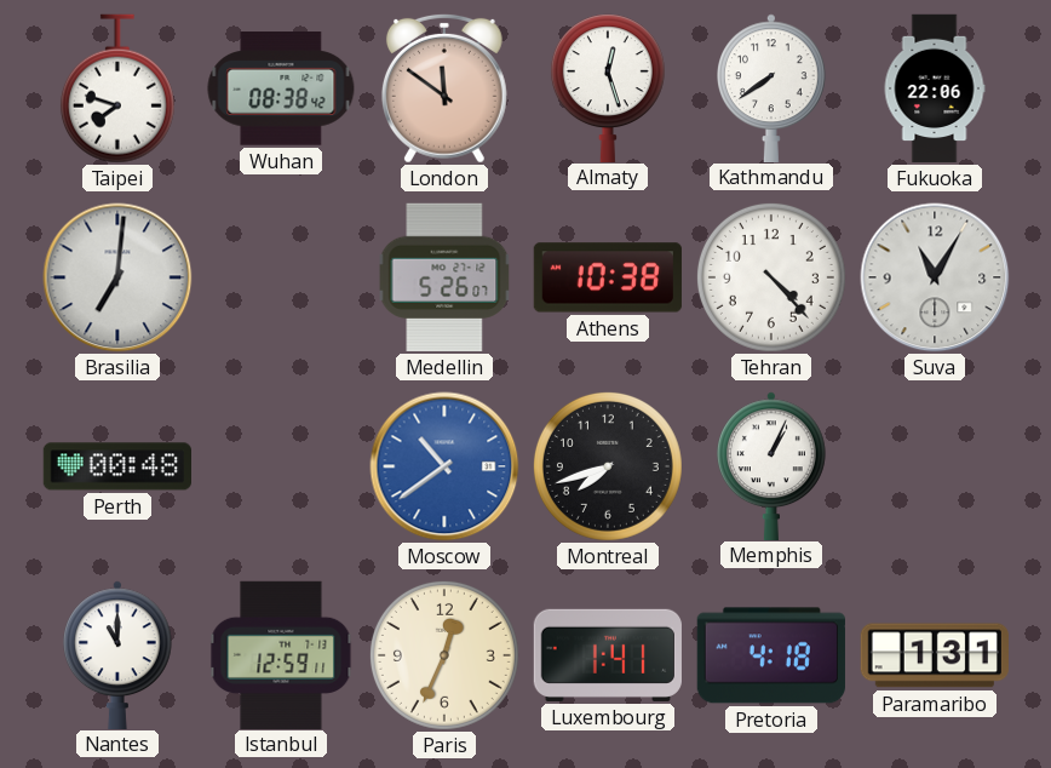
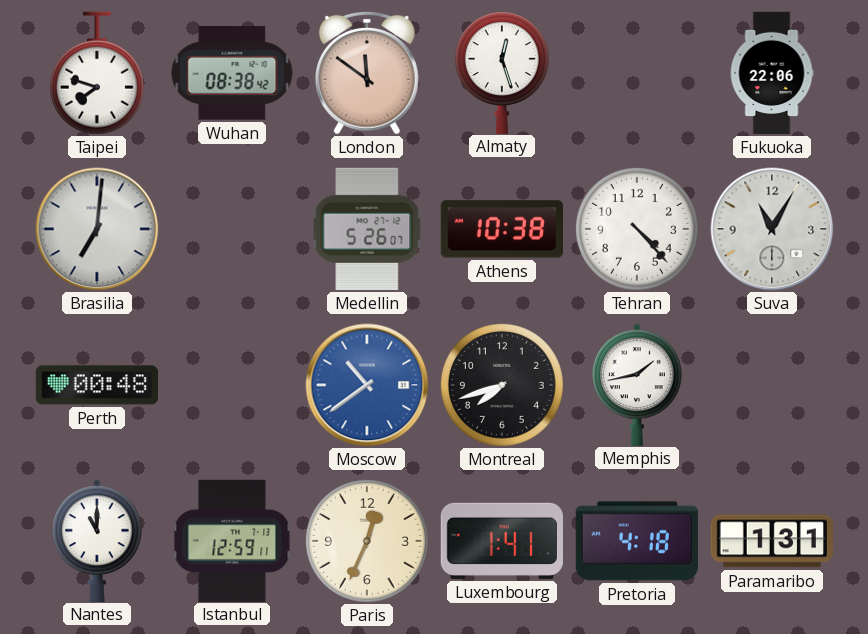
Kathmandu: 7:39 -> none
Memphis: 1:04 -> 1:43
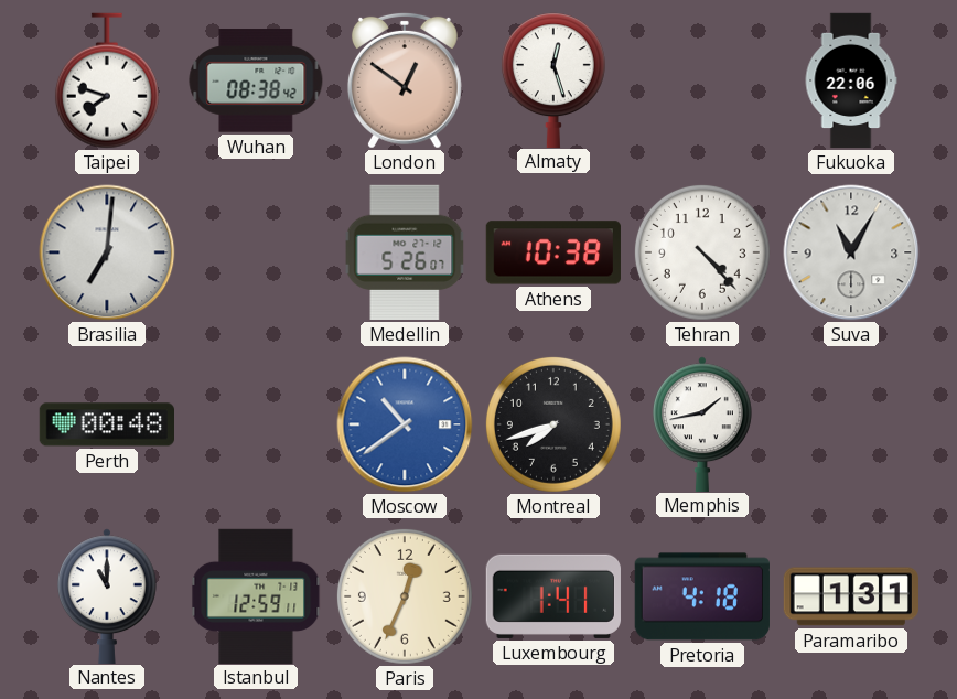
London: 11:51 -> 12:51
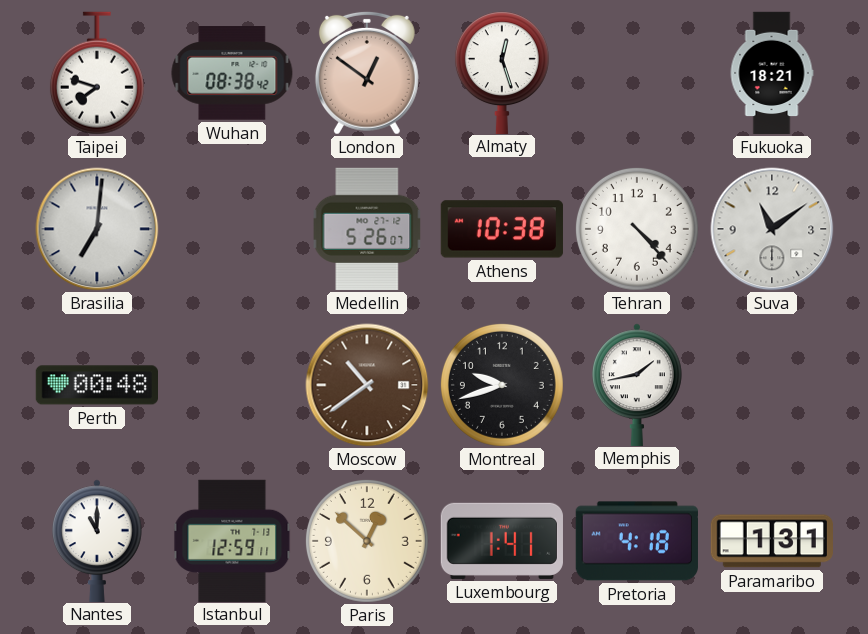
Fukuoka: 22:06 -> 18:21
Suva: 11:05 -> 11:09
Moscow dial: blue -> brown
Montreal: 7:42 -> 9:42
Paris: 12:34 -> 12:52
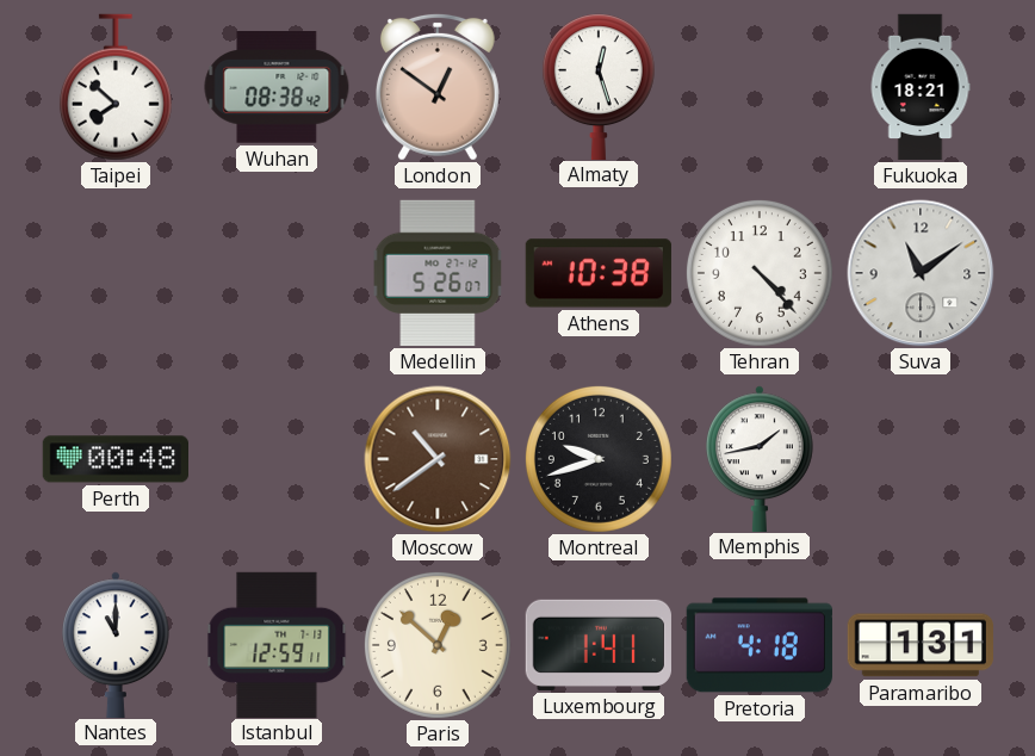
Taipei: 7:48 -> 7:52
Brasilia: 7:01 -> none
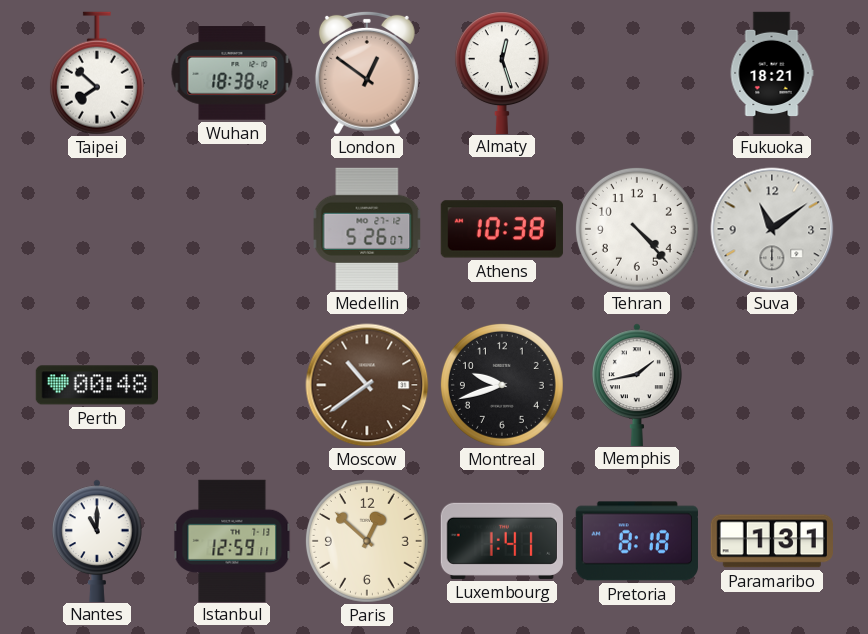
Wuhan: 08:38 -> 18:38
Pretoria: 4:18 -> 8:18
